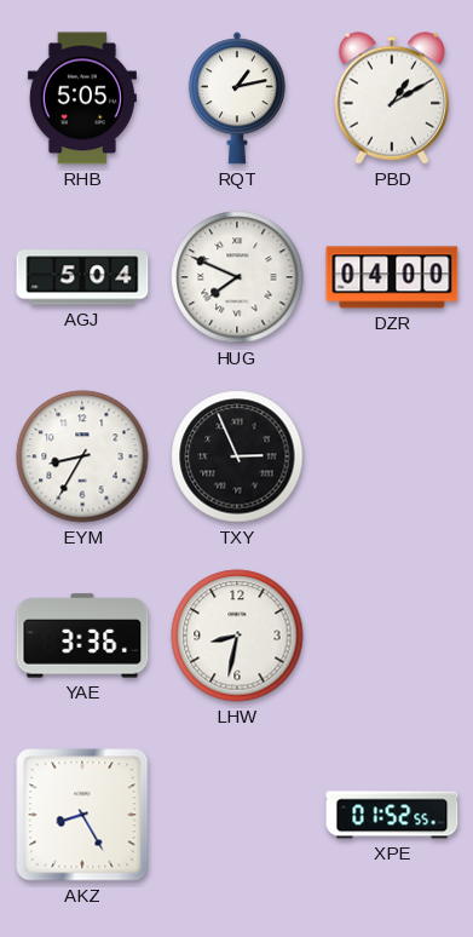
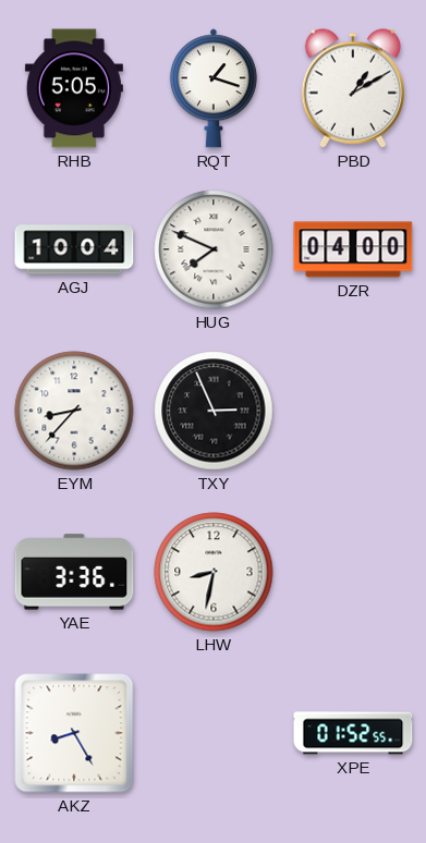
RQT: 1:13 -> 1:18
AGJ: 5:04 -> 10:04
EYM: 8:35 -> 8:37
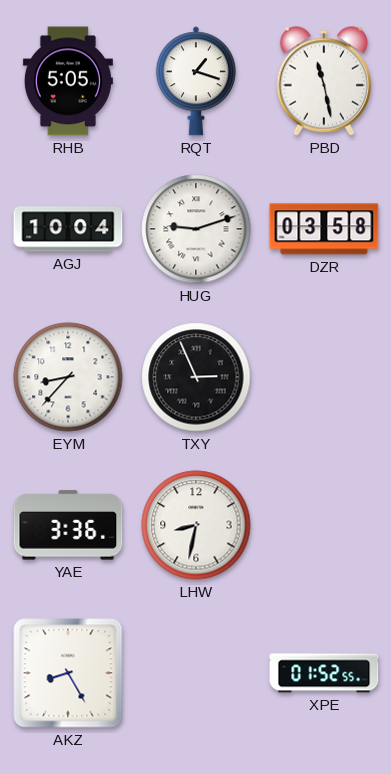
PBD: 1:10 -> 11:28
HUG: 7:49 -> 9:12
DZR: 04:00 -> 03:58
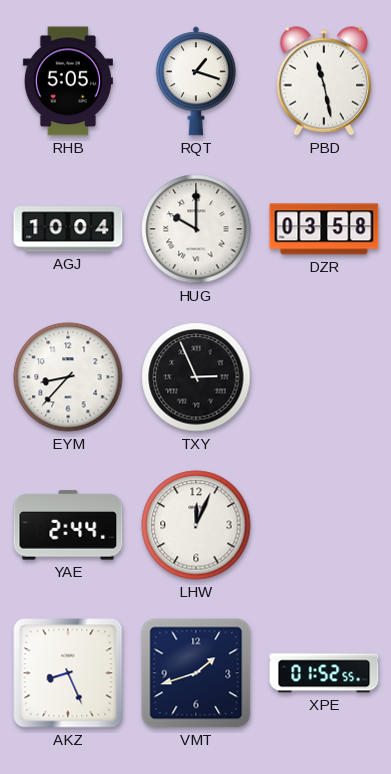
HUG: 9:12 -> 10:00
YAE: 3:36 -> 2:44
LHW: 8:32 -> 12:04
AKZ: 8:25 -> 8:26
VMT: none -> 1:42
